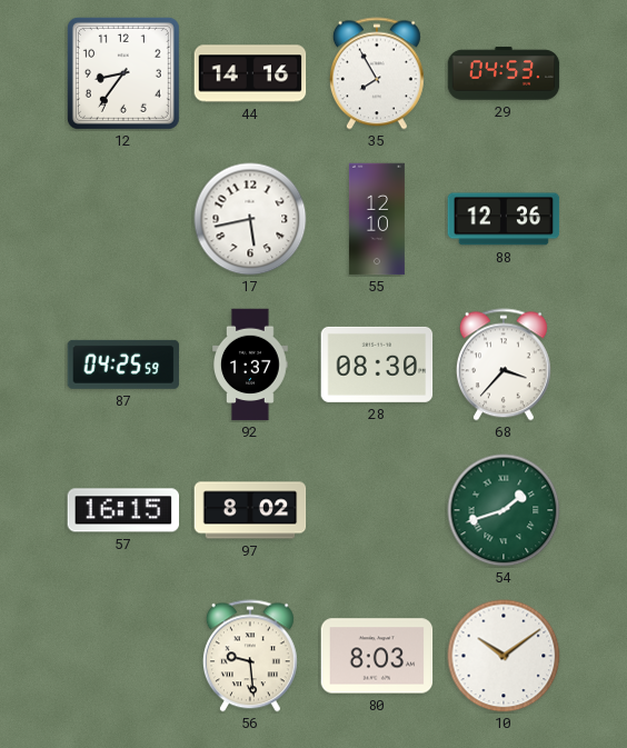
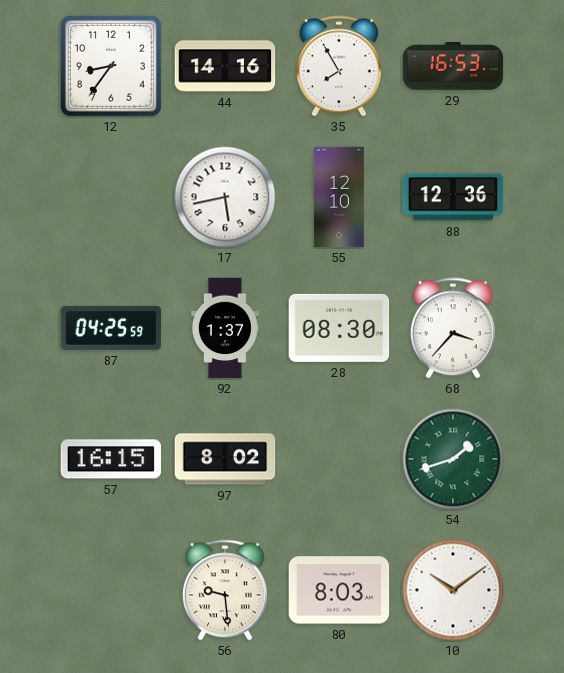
29: 04:53 -> 16:53
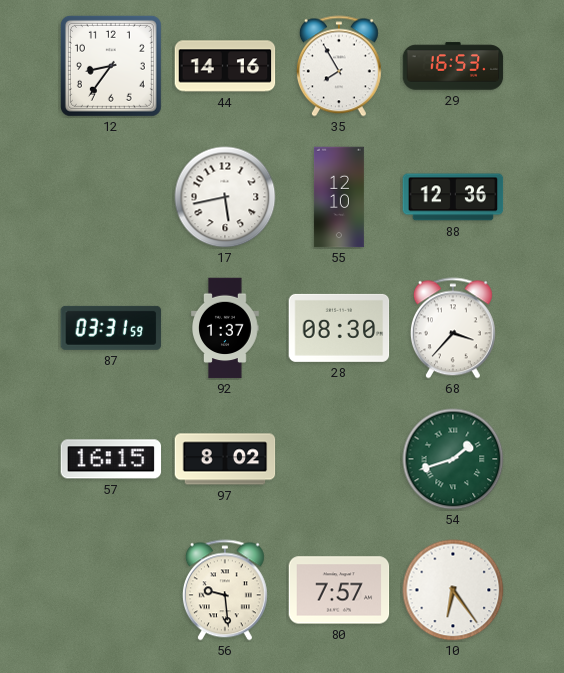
87: 04:25 -> 03:31
80: 8:03 -> 7:57
10: 10:09 -> 6:24
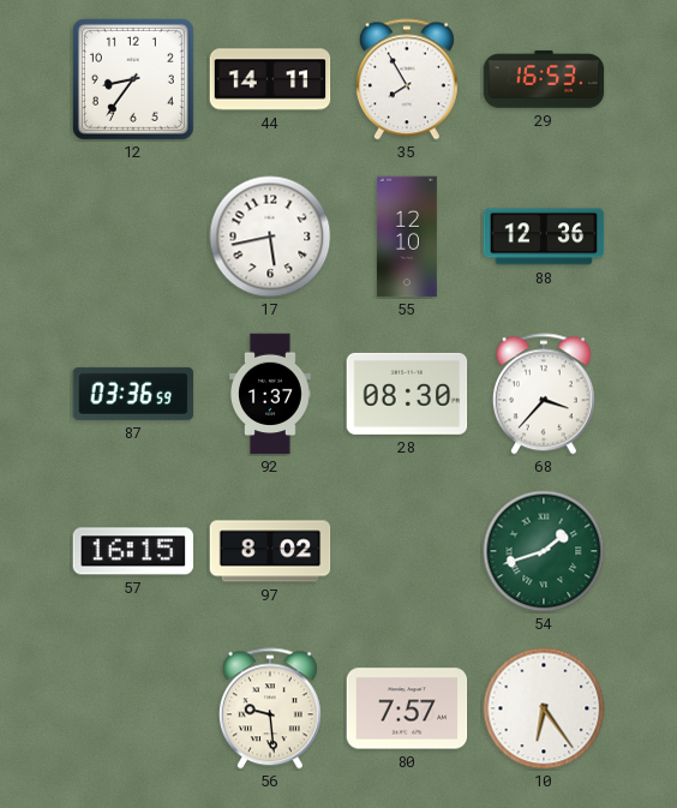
44: 14:16 -> 14:11
87: 03:31 -> 03:36
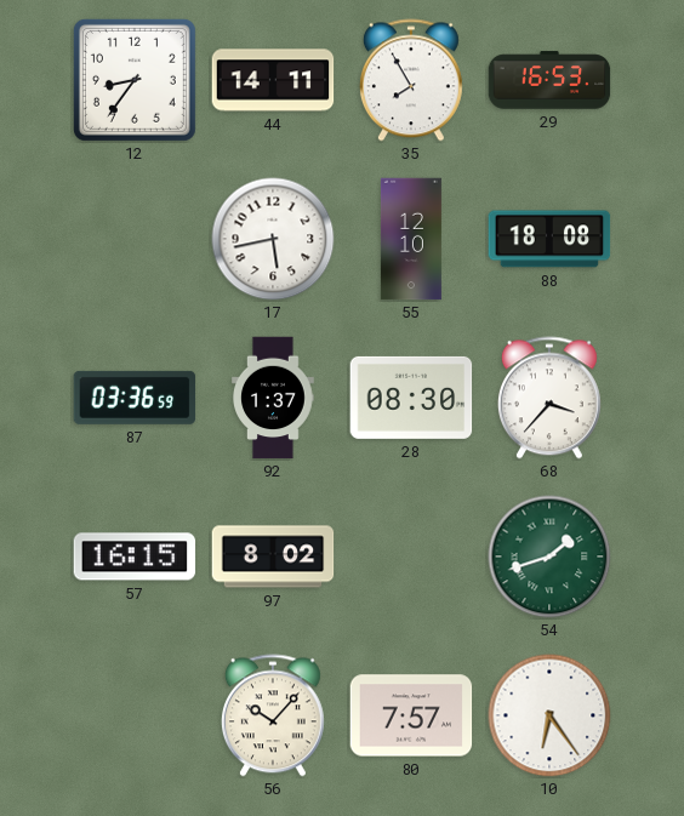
88: 12:36 -> 18:08
56: 9:29 -> 10:07
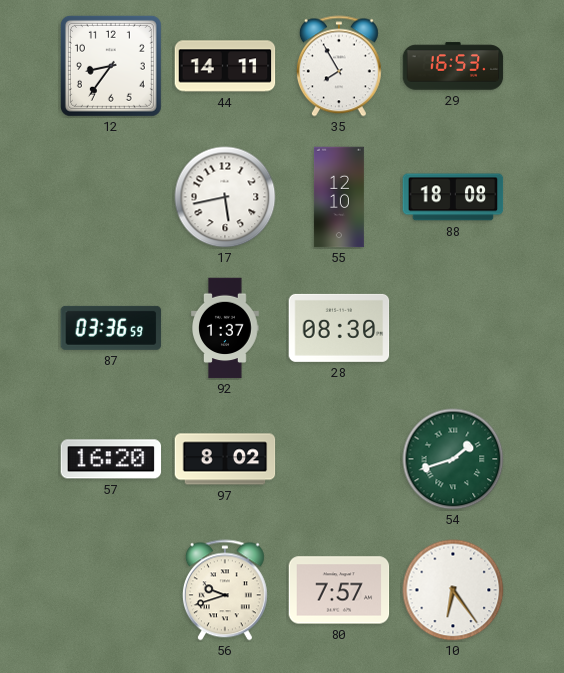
68: 3:37 -> none
57: 16:15 -> 16:20
56: 10:07 -> 9:42
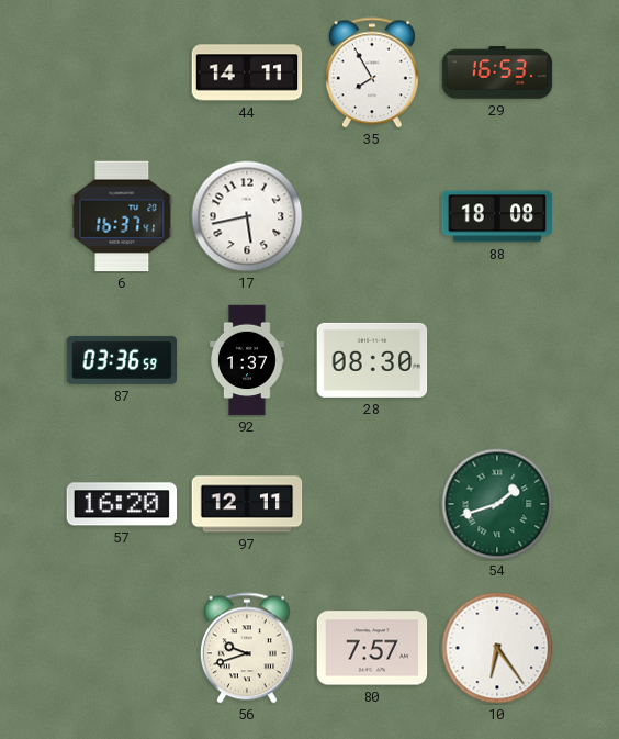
12: 8:36 -> none
6: none -> 16:37
55: 12:10 -> none
97: 8:02 -> 12:11
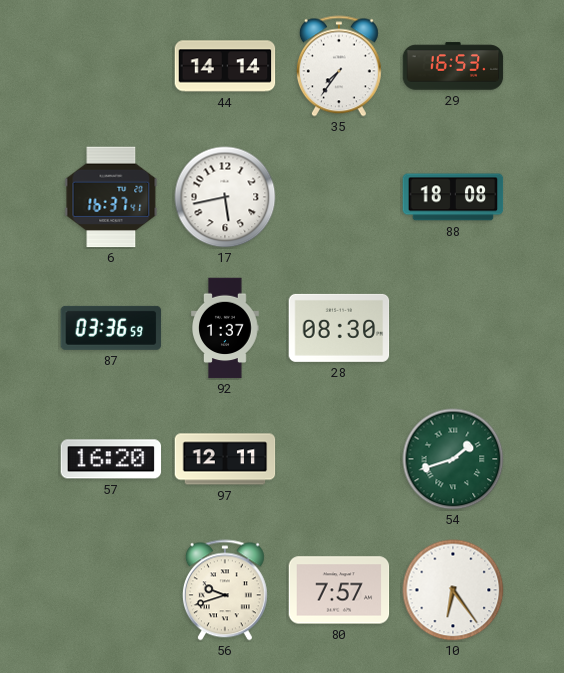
44: 14:11 -> 14:14
35: 7:55 -> 7:36
